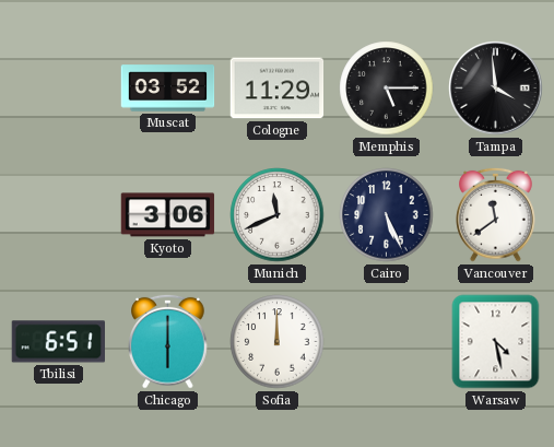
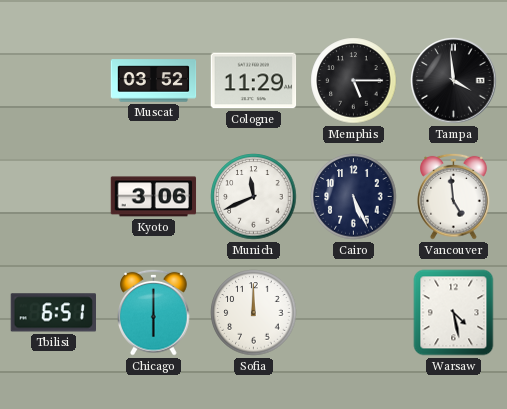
Vancouver: 11:39 -> 4:59
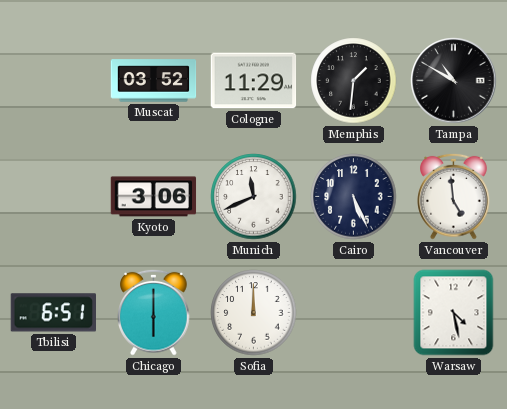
Memphis: 5:15 -> 1:31
Tampa: 3:59 -> 10:50
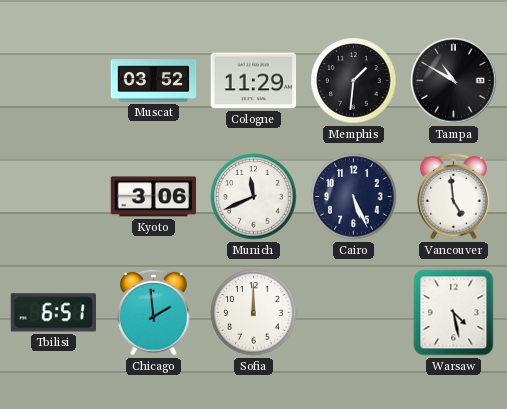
Chicago: 6:00 -> 1:59
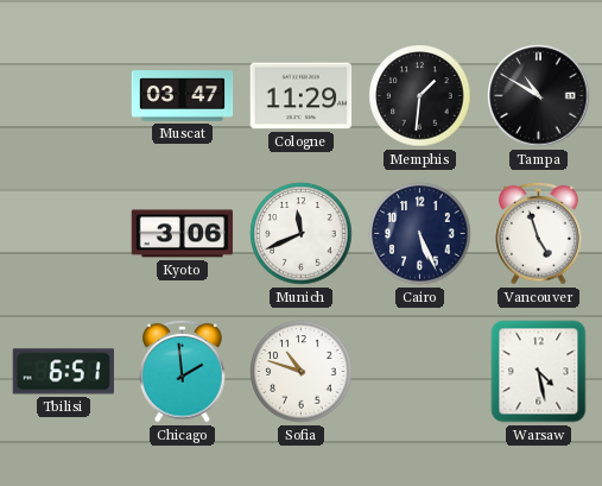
Muscat: 03:52 -> 03:47
Vancouver: 4:59 -> 4:57
Sofia: 12:00 -> 10:48
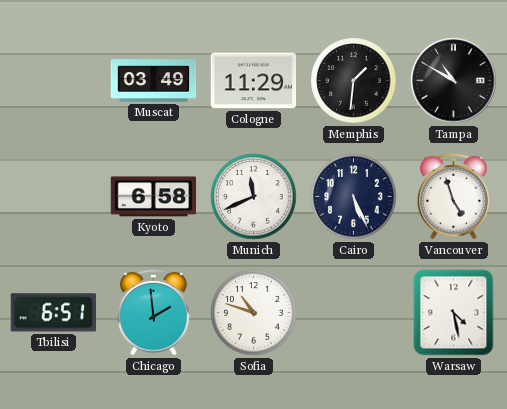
Muscat: 03:47 -> 03:49
Kyoto: 3:06 -> 6:58
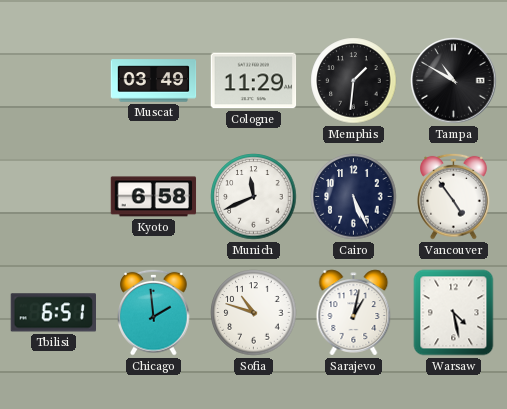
Vancouver: 4:57 -> 4:54
Sarajevo: none -> 1:02
